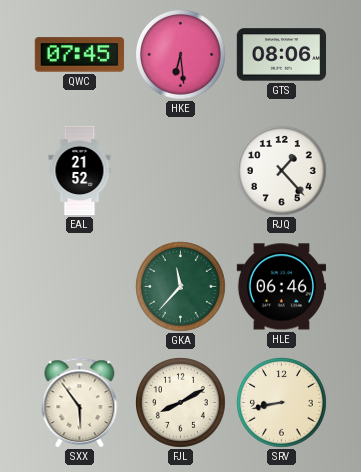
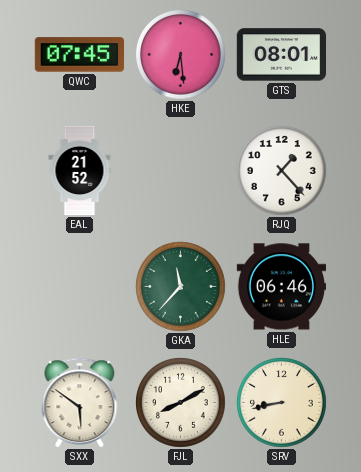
GTS: 08:06 -> 08:01
SXX: 5:54 -> 5:51
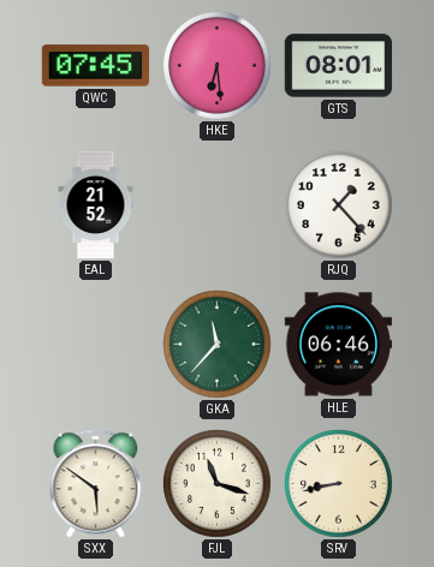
FJL: 8:10 -> 11:18
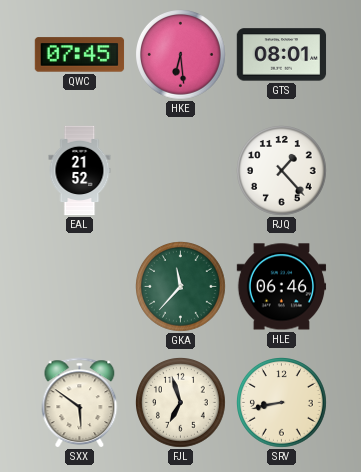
FJL: 11:18 -> 6:57
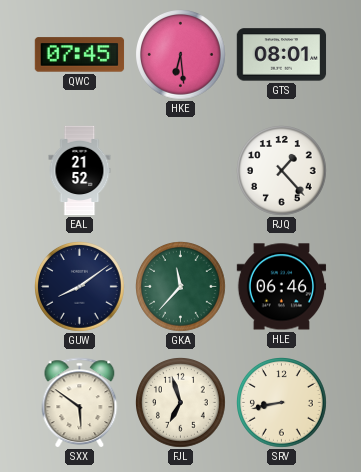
GUW: none -> 8:09
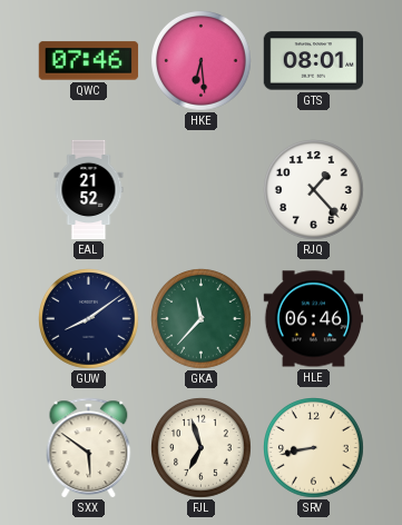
QWC: 07:45 -> 07:46
